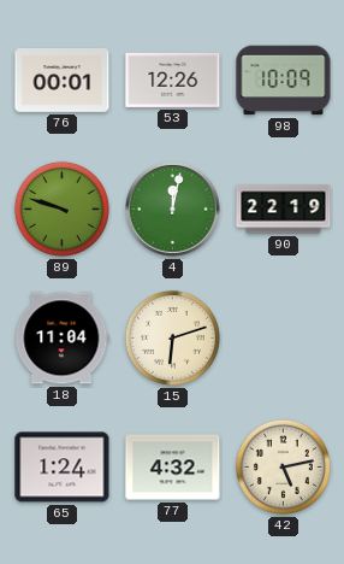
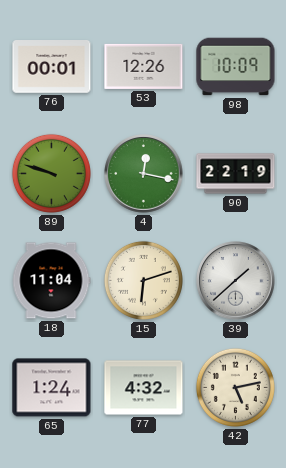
4: 12:02 -> 12:17
39: none -> 1:38
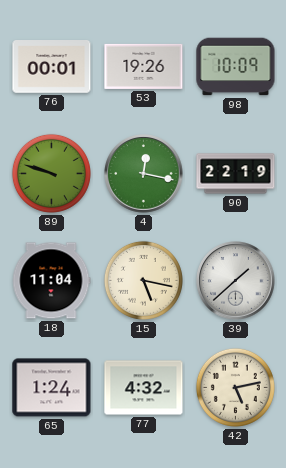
53: 12:26 -> 19:26
15: 6:12 -> 5:17
